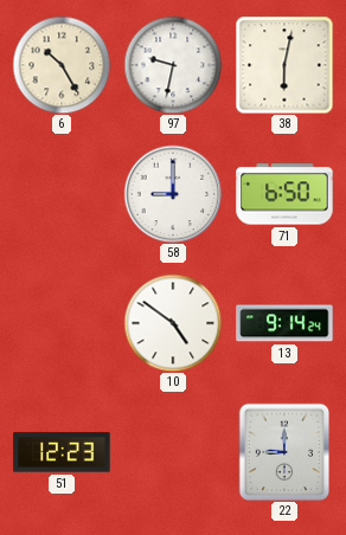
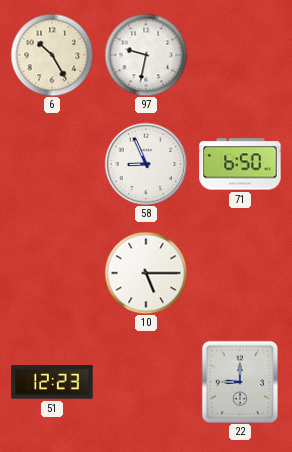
38: 6:02 -> none
58: 9:00 -> 8:56
10: 4:51 -> 5:15
13: 9:14 -> none
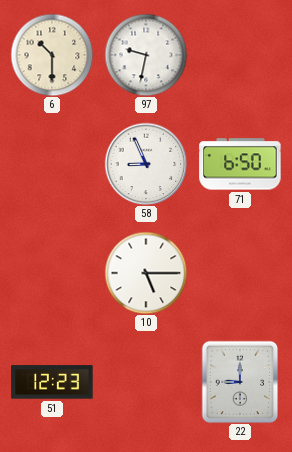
6: 10:25 -> 10:30
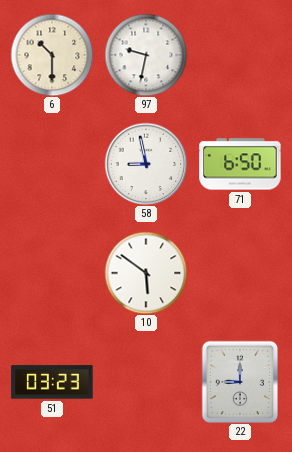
58: 8:56 -> 8:58
10: 5:15 -> 5:51
51: 12:23 -> 03:23
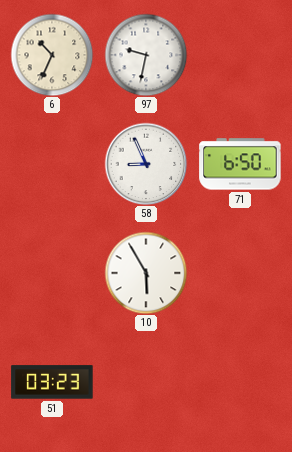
6: 10:30 -> 10:34
58: 8:58 -> 8:56
10: 5:51 -> 5:55
22: 9:00 -> none
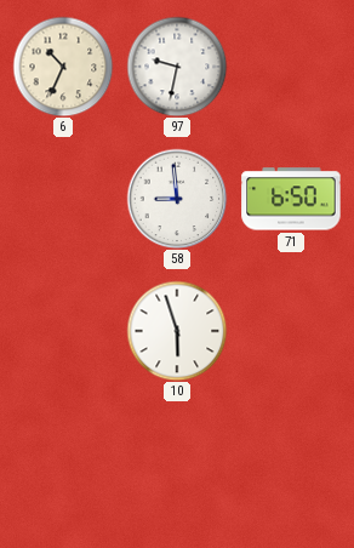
58: 8:56 -> 8:59
10: 5:55 -> 5:57
51: 03:23 -> none
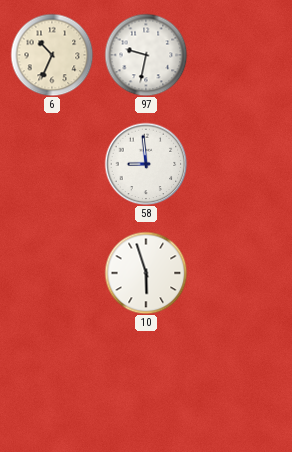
71: 6:50 -> none
